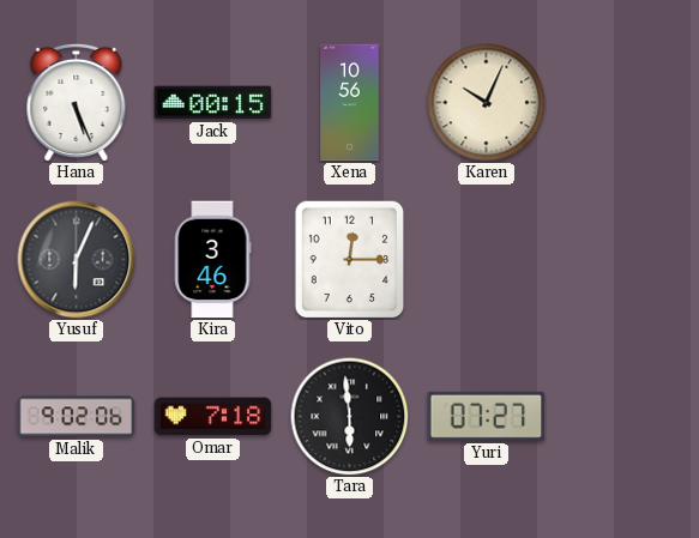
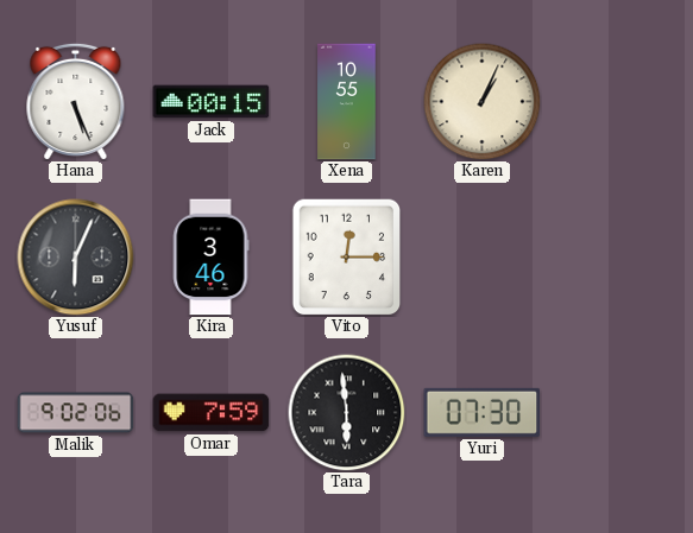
Xena: 10:56 -> 10:55
Karen: 10:04 -> 1:04
Omar: 7:18 -> 7:59
Yuri: 07:27 -> 07:30
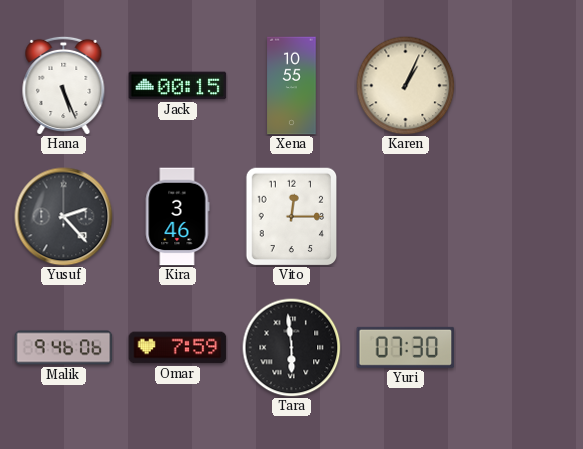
Yusuf: 6:04 -> 2:23
Malik: 9:02 -> 9:46
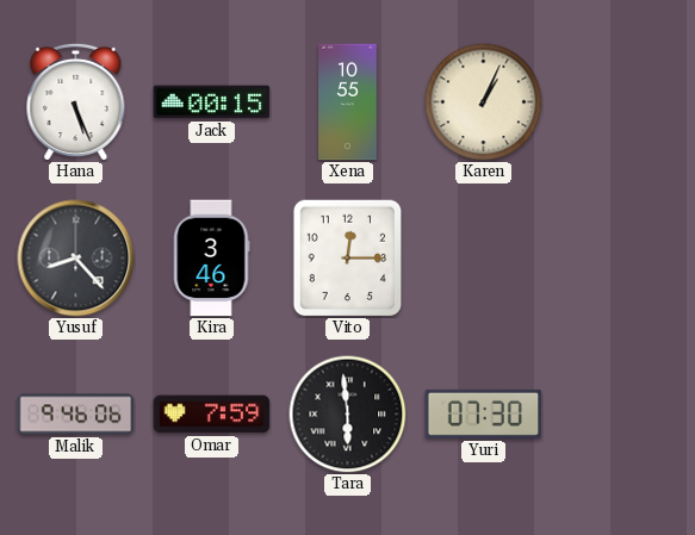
Yusuf: 2:23 -> 8:23
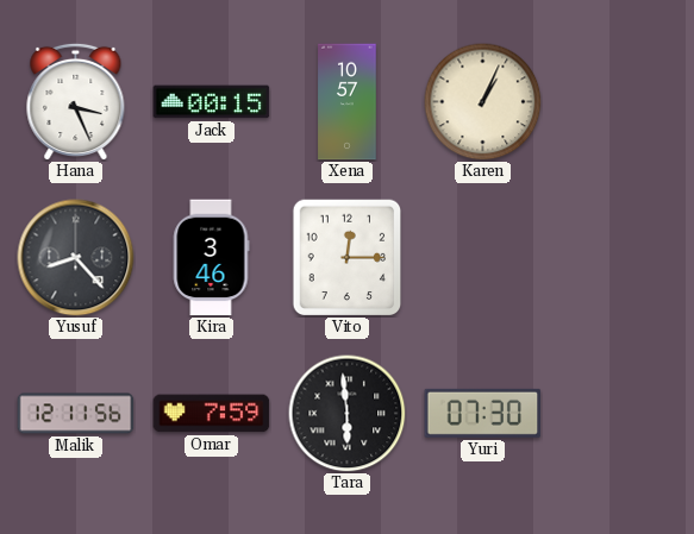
Hana: 5:26 -> 3:26
Xena: 10:55 -> 10:57
Malik: 9:46 -> 12:11
